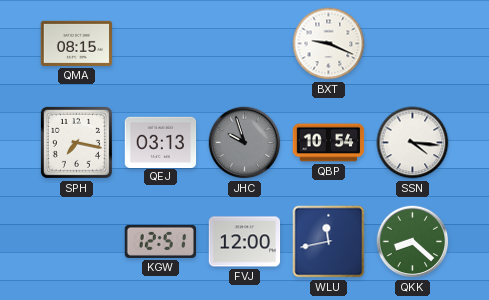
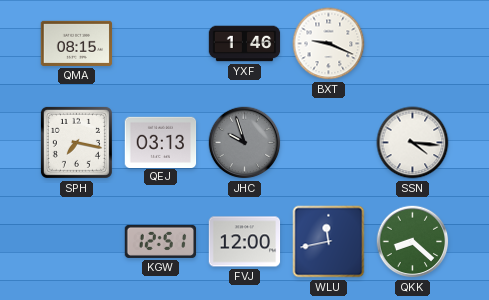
YXF: none -> 1:46
QBP: 10:54 -> none
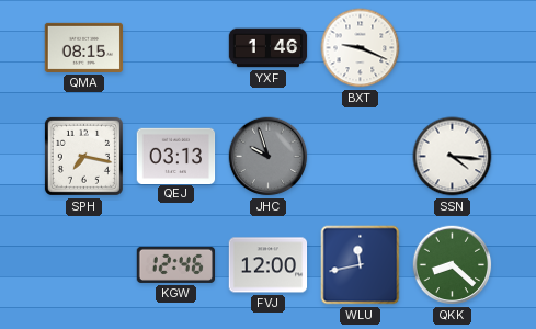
KGW: 12:51 -> 12:46
